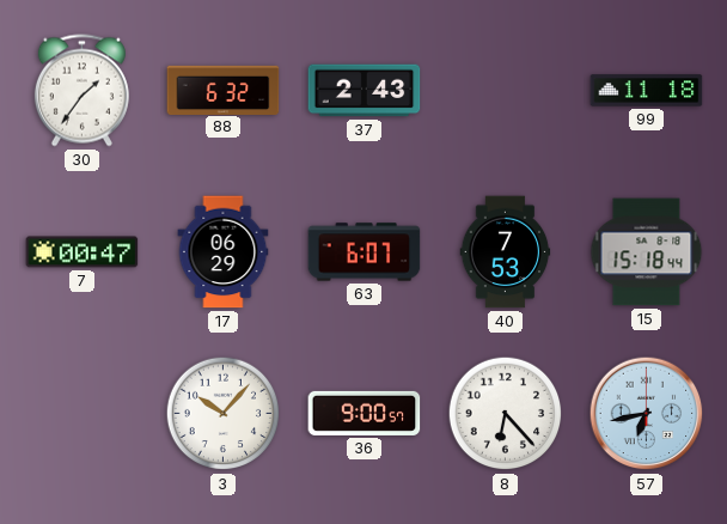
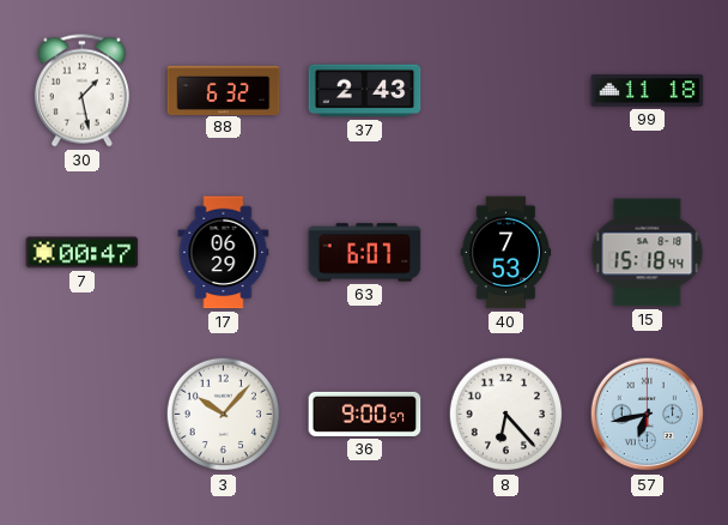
30: 1:36 -> 1:28
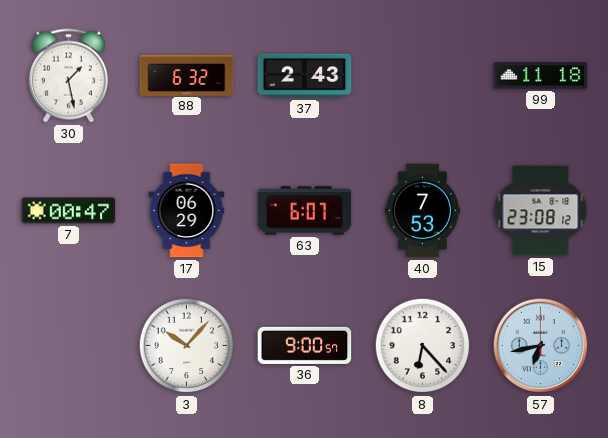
15: 15:18 -> 23:08
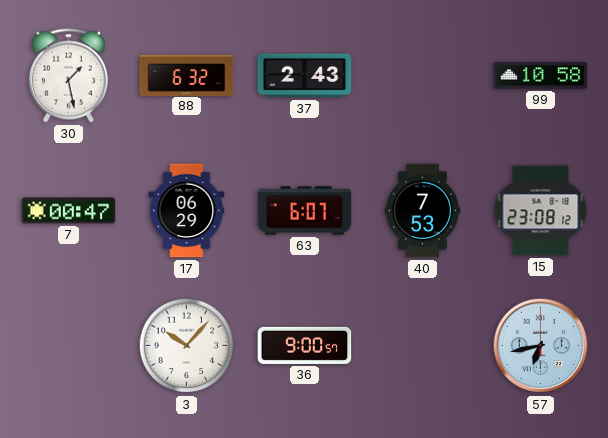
99: 11:18 -> 10:58
8: 6:23 -> none
